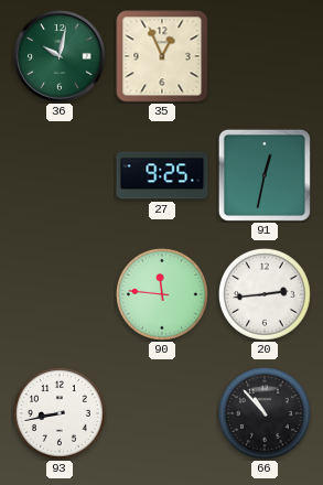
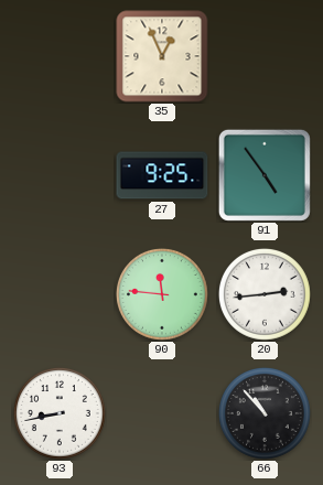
36: 10:02 -> none
91: 12:32 -> 4:54
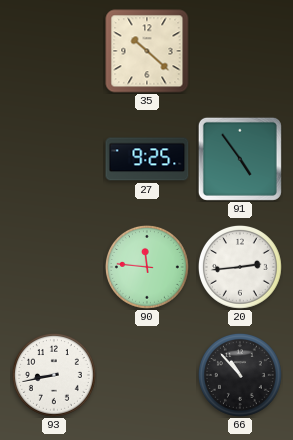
35: 12:56 -> 10:22
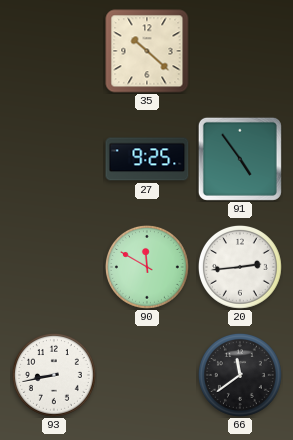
90: 11:46 -> 11:50
66: 10:53 -> 11:39
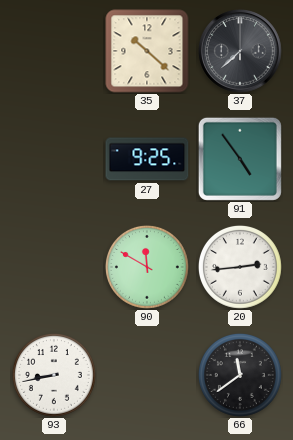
37: none -> 7:38
